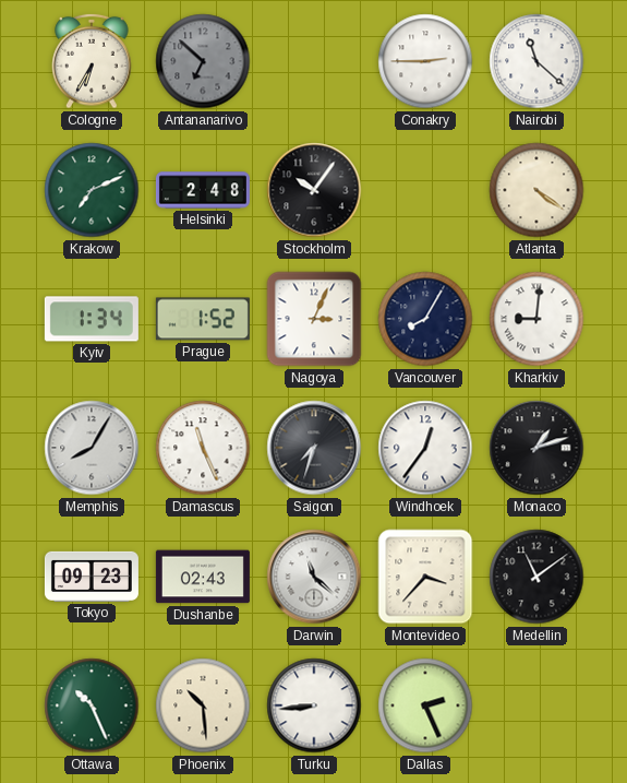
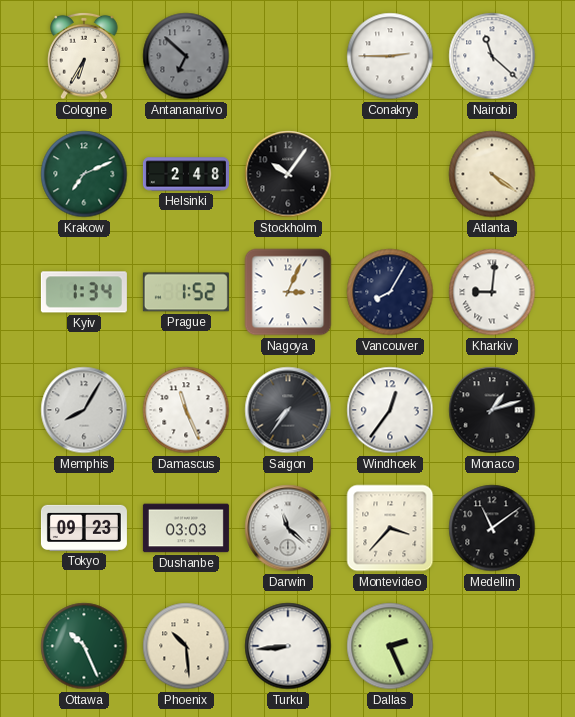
Saigon: 7:33 -> 7:36
Dushanbe: 02:43 -> 03:03
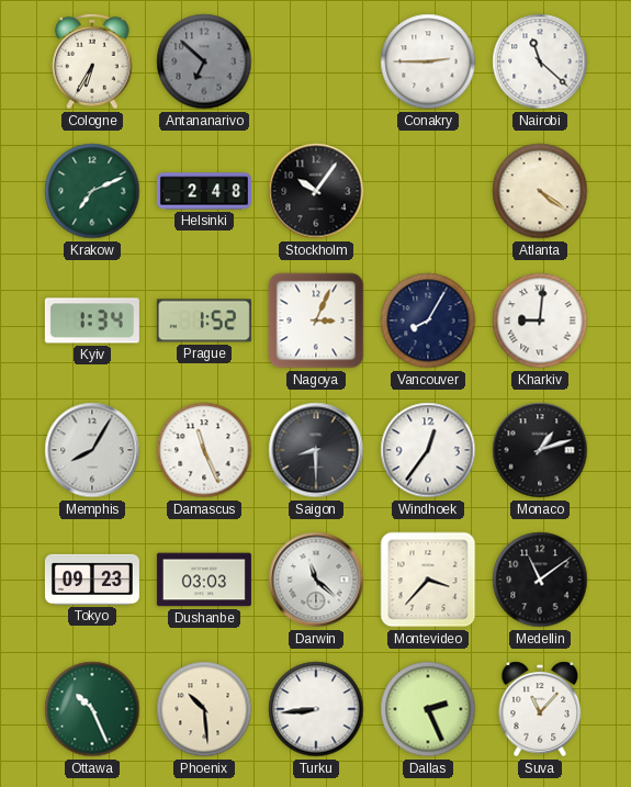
Saigon: 7:36 -> 8:30
Suva: none -> 11:07
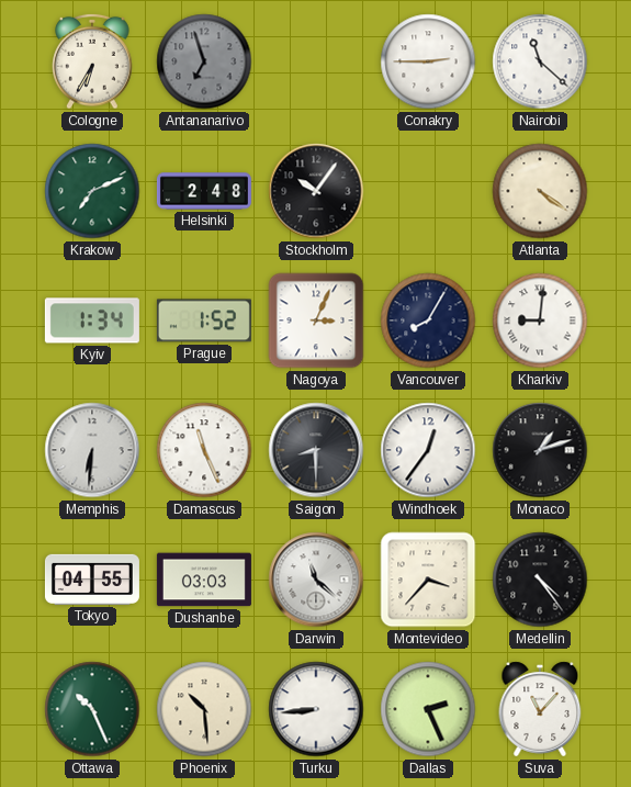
Antananarivo: 6:52 -> 6:57
Memphis: 8:05 -> 6:31
Tokyo: 09:23 -> 04:55
Medellin: 11:09 -> 4:24
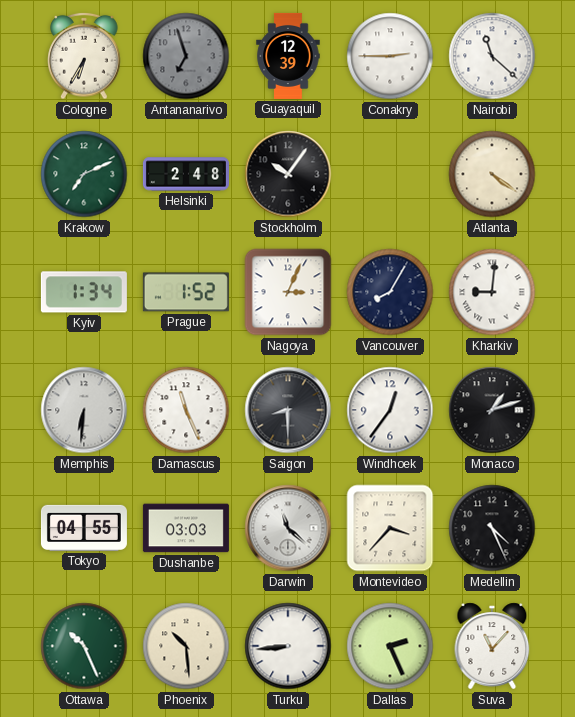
Guayaquil: none -> 12:39
Medellin: 4:24 -> 4:26
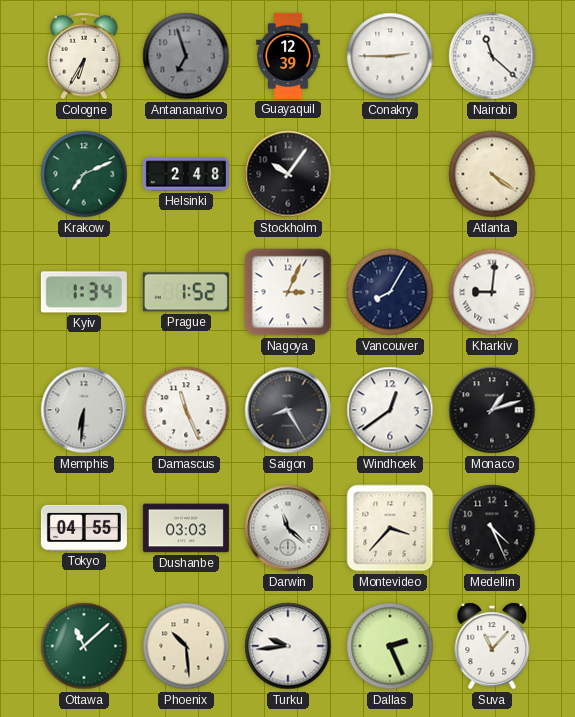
Saigon: 8:30 -> 8:25
Windhoek: 12:36 -> 12:39
Ottawa: 10:26 -> 11:08
Turku: 8:44 -> 9:44
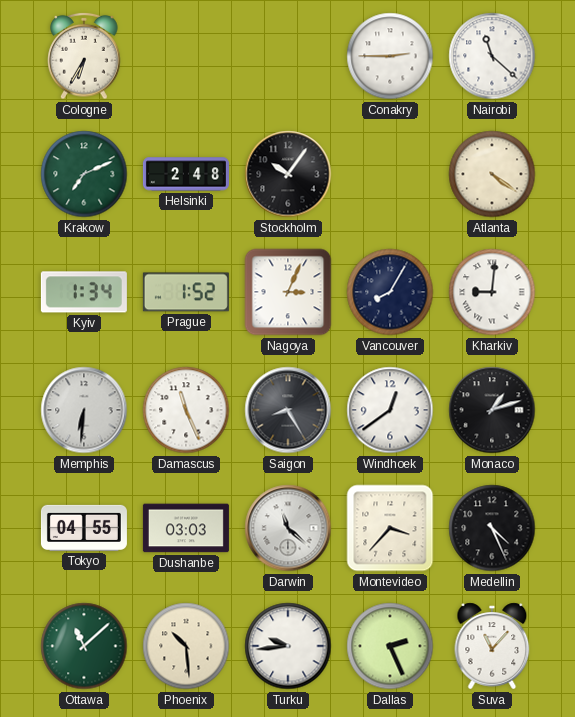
Antananarivo: 6:57 -> none
Guayaquil: 12:39 -> none
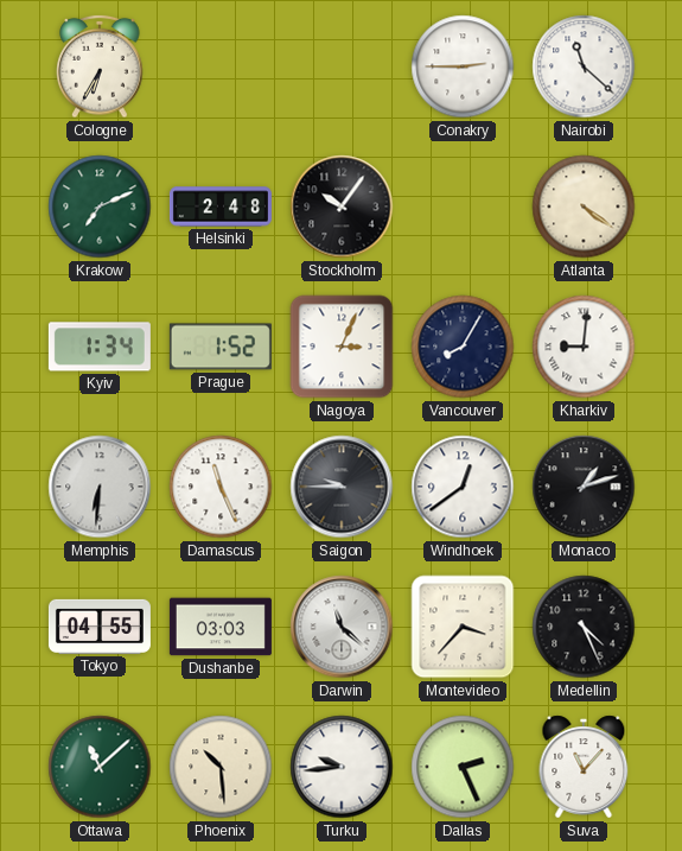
Saigon: 8:25 -> 9:45
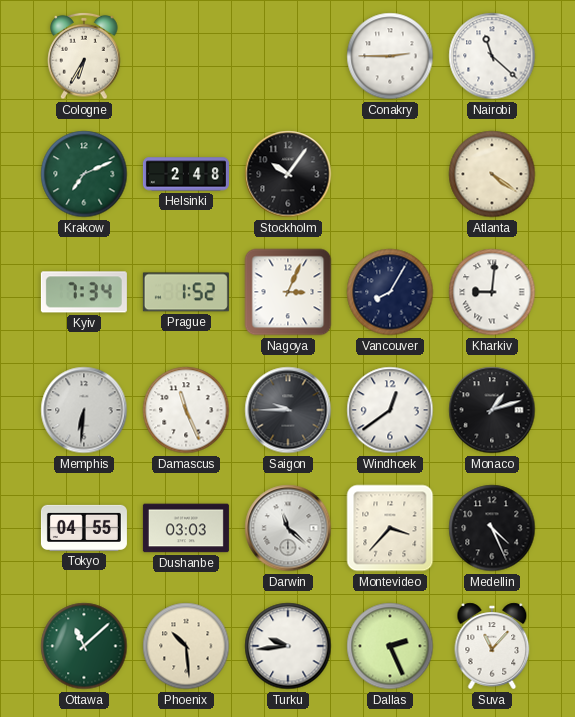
Kyiv: 1:34 -> 7:34
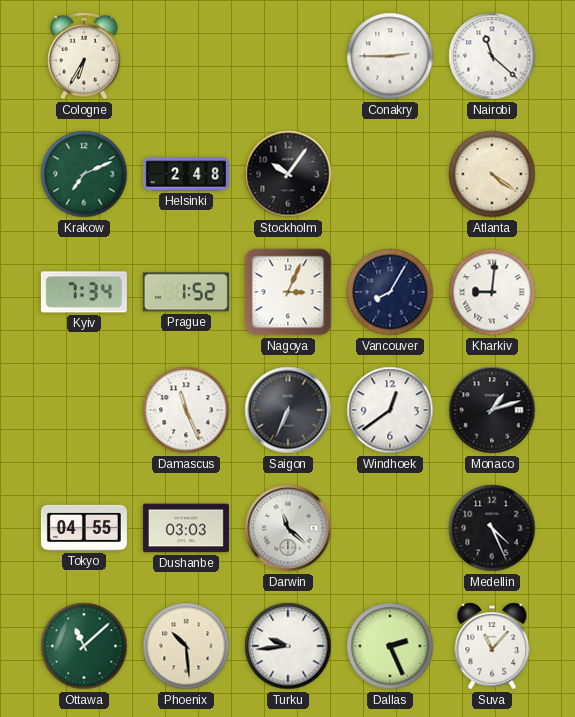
Memphis: 6:31 -> none
Saigon: 9:45 -> 6:34
Montevideo: 3:37 -> none
